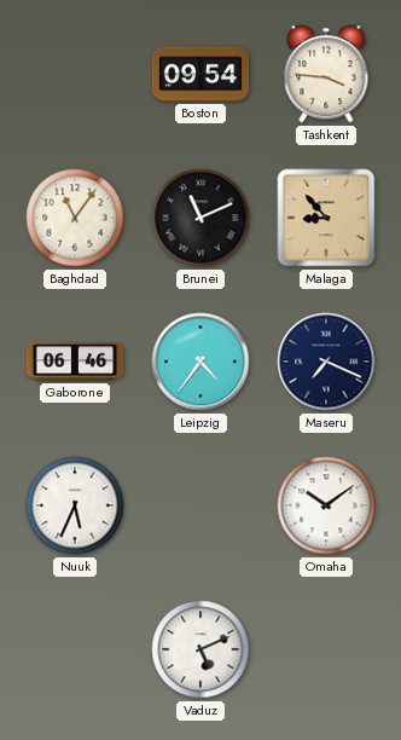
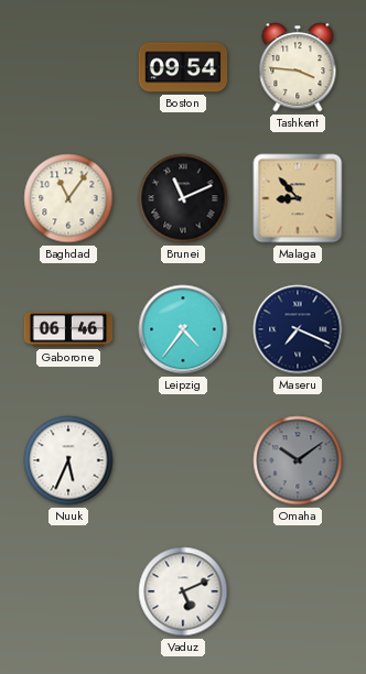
Omaha dial: white -> grey
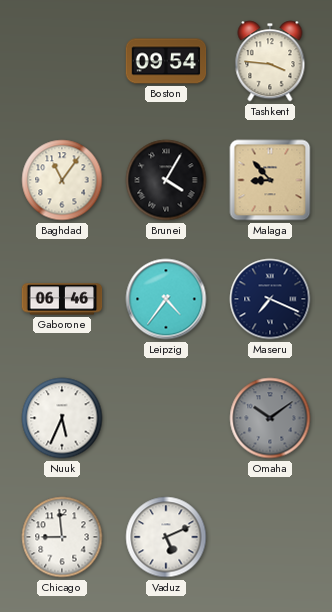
Brunei: 11:11 -> 4:05
Chicago: none -> 8:59
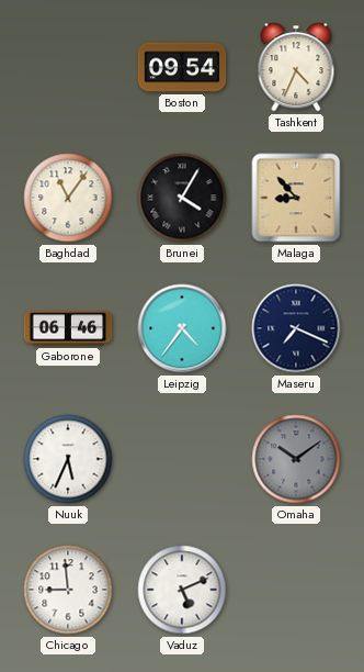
Tashkent: 3:46 -> 4:34
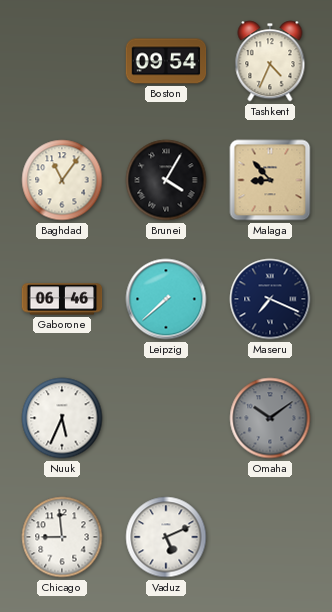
Leipzig: 4:36 -> 7:38
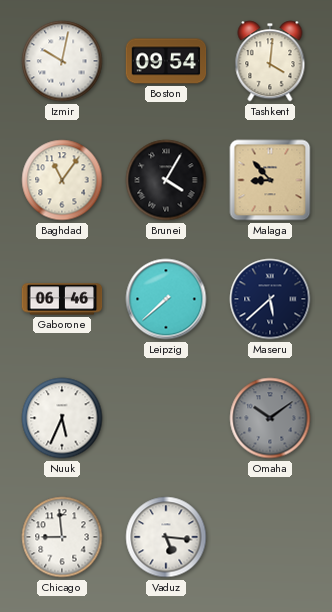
Izmir: none -> 10:02
Tashkent: 4:34 -> 4:01
Maseru: 7:19 -> 5:38
Vaduz: 5:11 -> 5:16
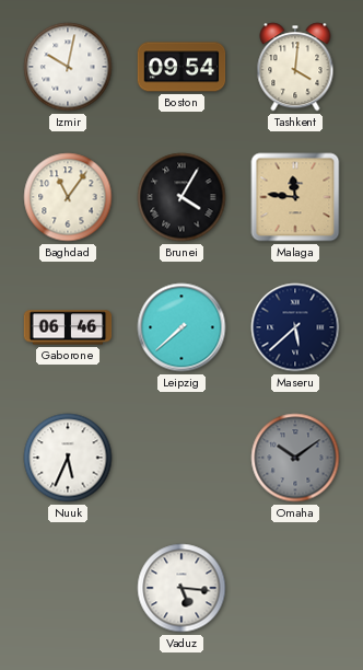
Malaga: 8:53 -> 11:46
Chicago: 8:59 -> none
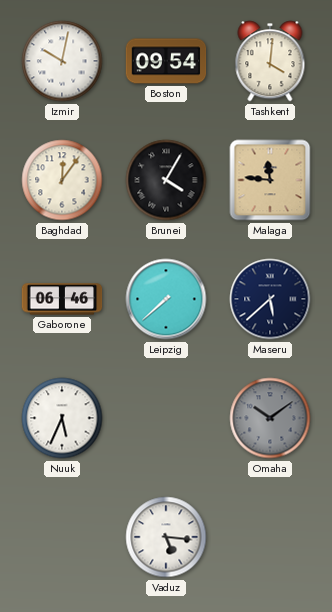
Baghdad: 11:06 -> 12:06
